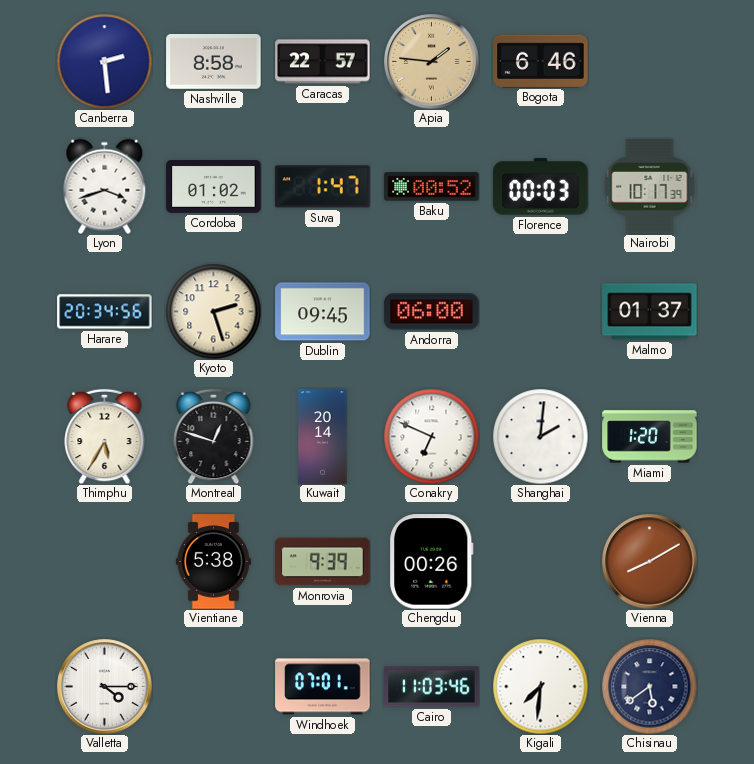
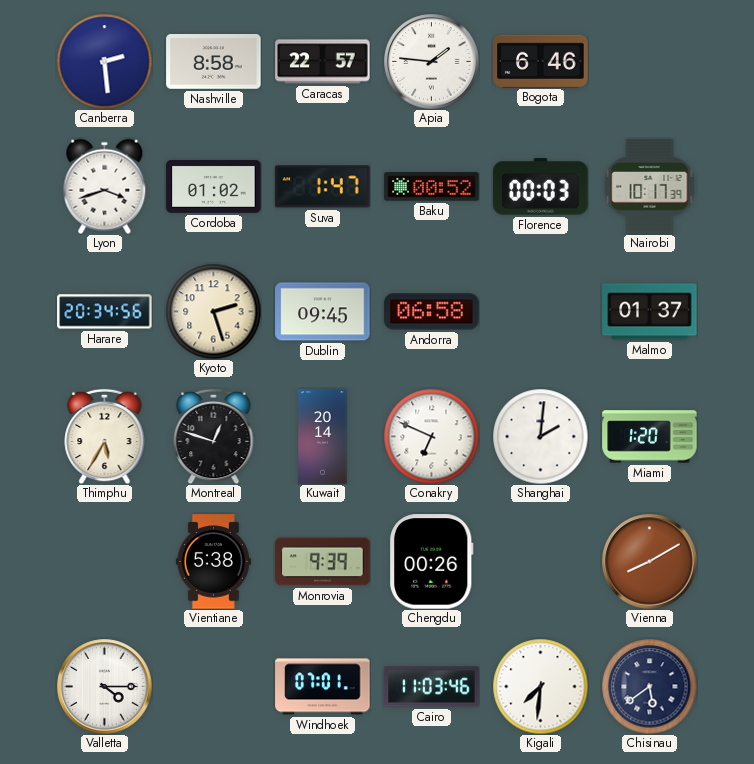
Apia dial: champagne -> white
Andorra: 06:00 -> 06:58
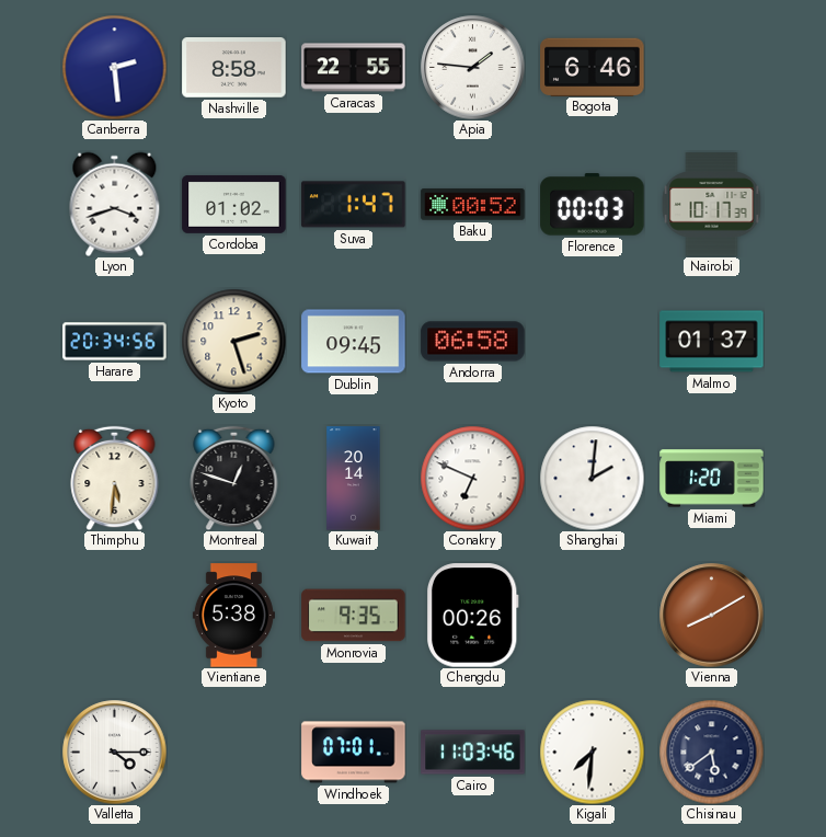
Caracas: 22:57 -> 22:55
Thimphu: 5:35 -> 5:31
Monrovia: 9:39 -> 9:35
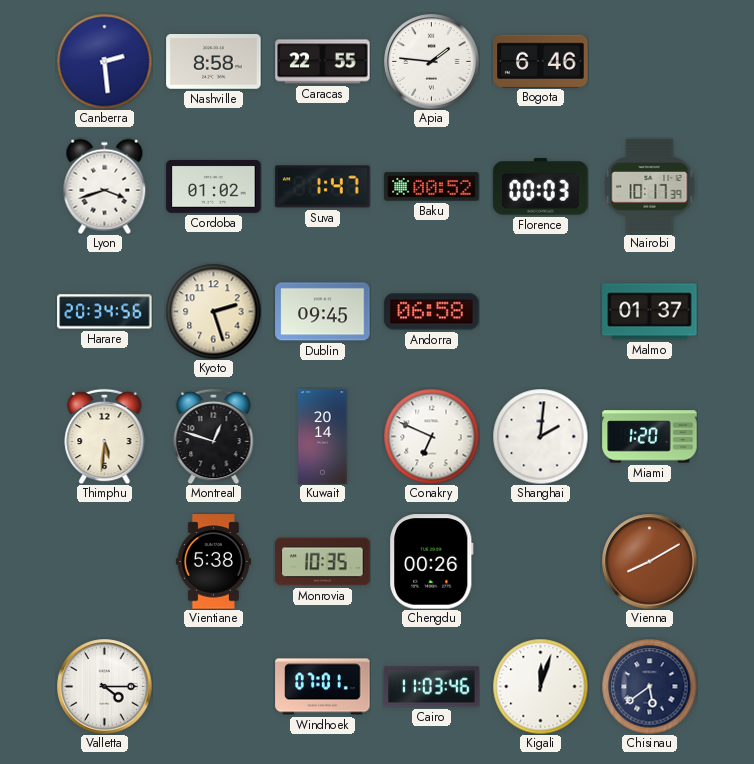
Monrovia: 9:35 -> 10:35
Kigali: 7:31 -> 12:03
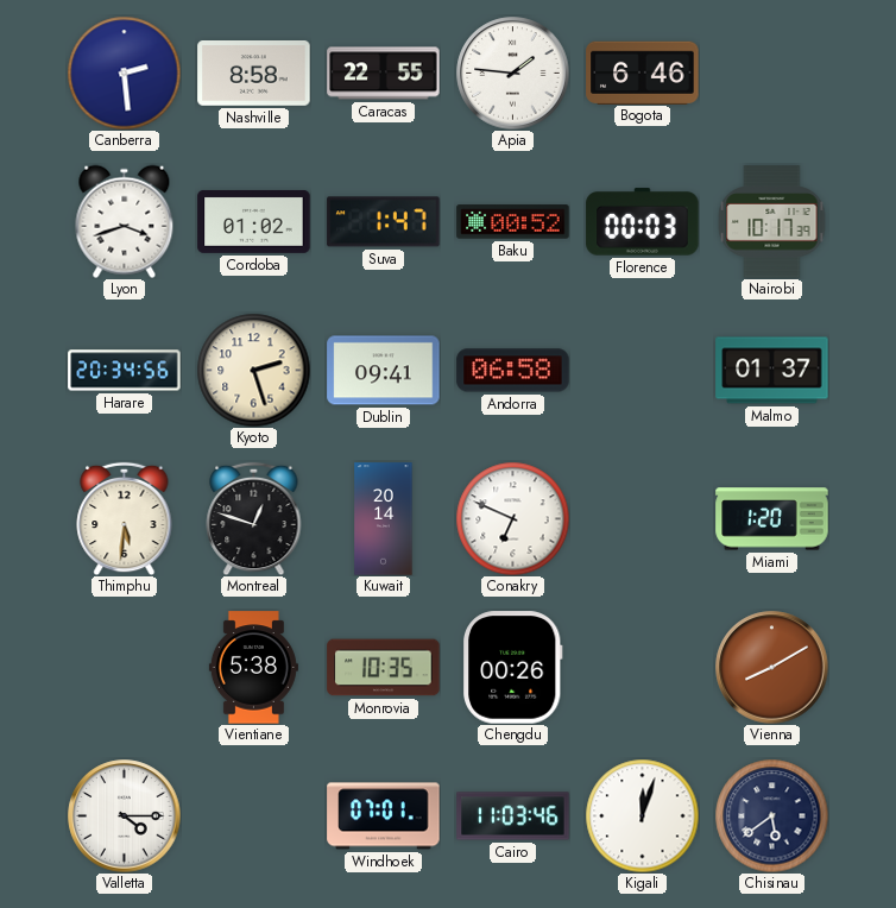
Dublin: 09:45 -> 09:41
Shanghai: 2:01 -> none
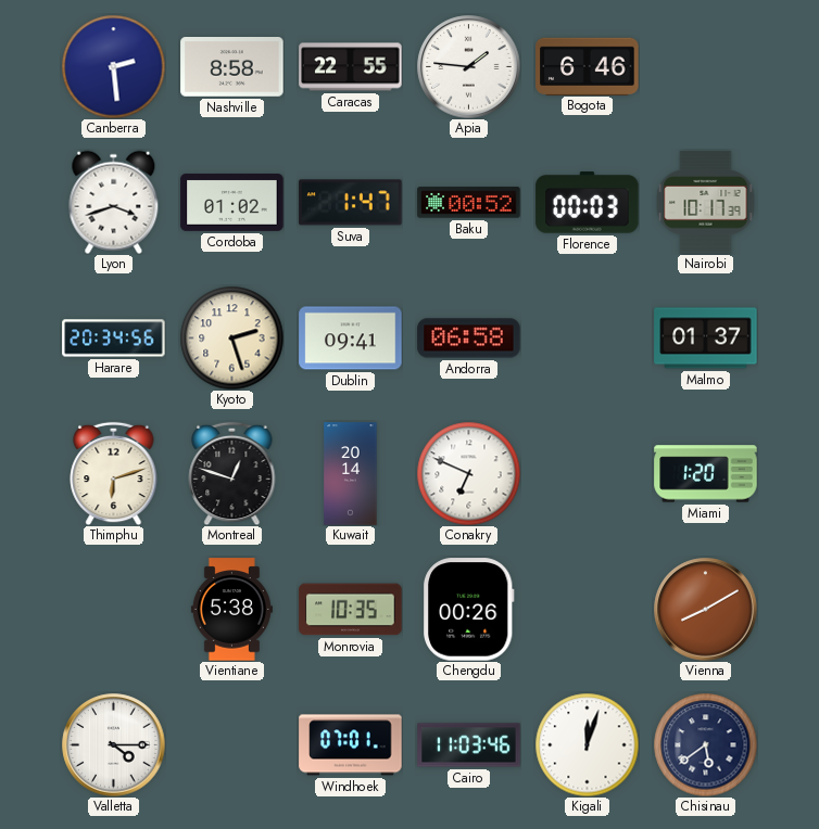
Thimphu: 5:31 -> 6:12
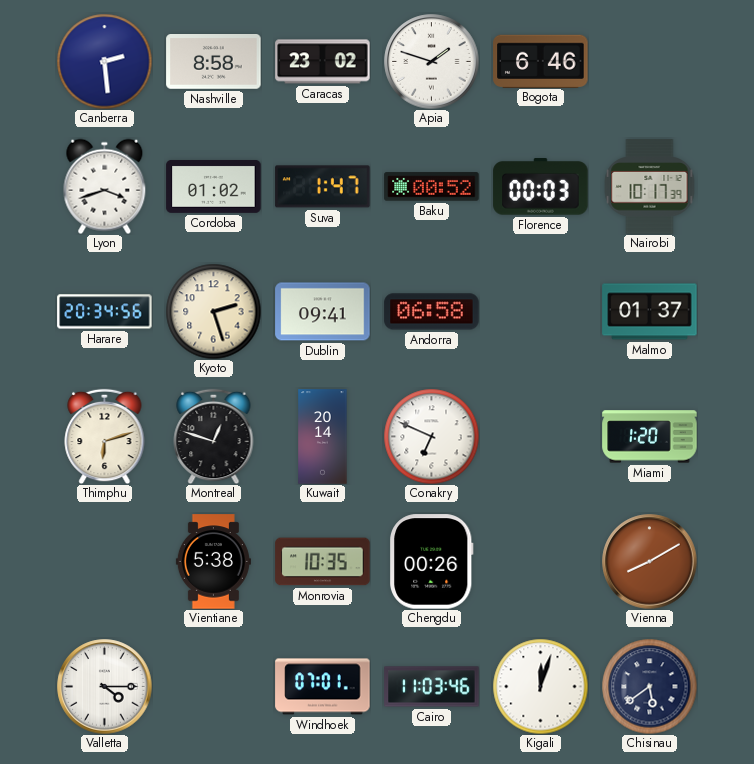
Caracas: 22:55 -> 23:02
Apia: 1:46 -> 1:48
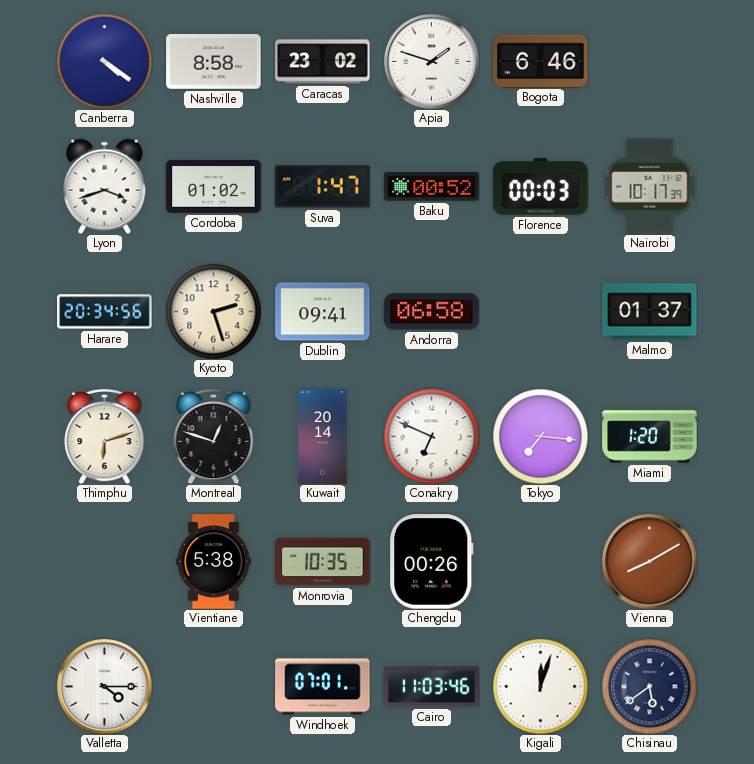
Canberra: 2:29 -> 4:21
Tokyo: none -> 7:16
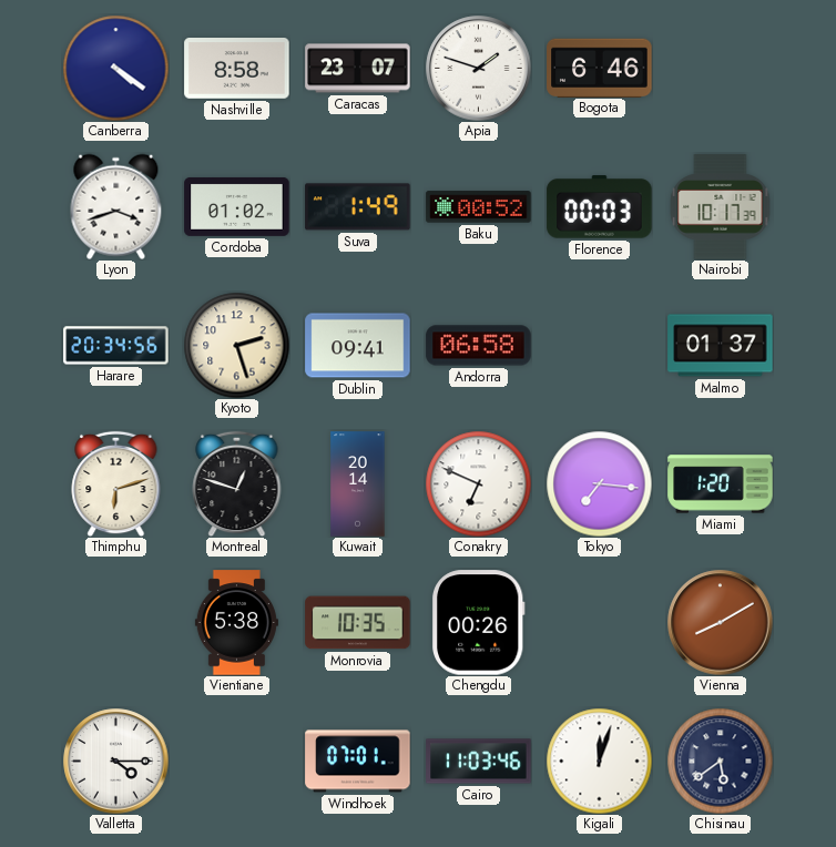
Caracas: 23:02 -> 23:07
Suva: 1:47 -> 1:49
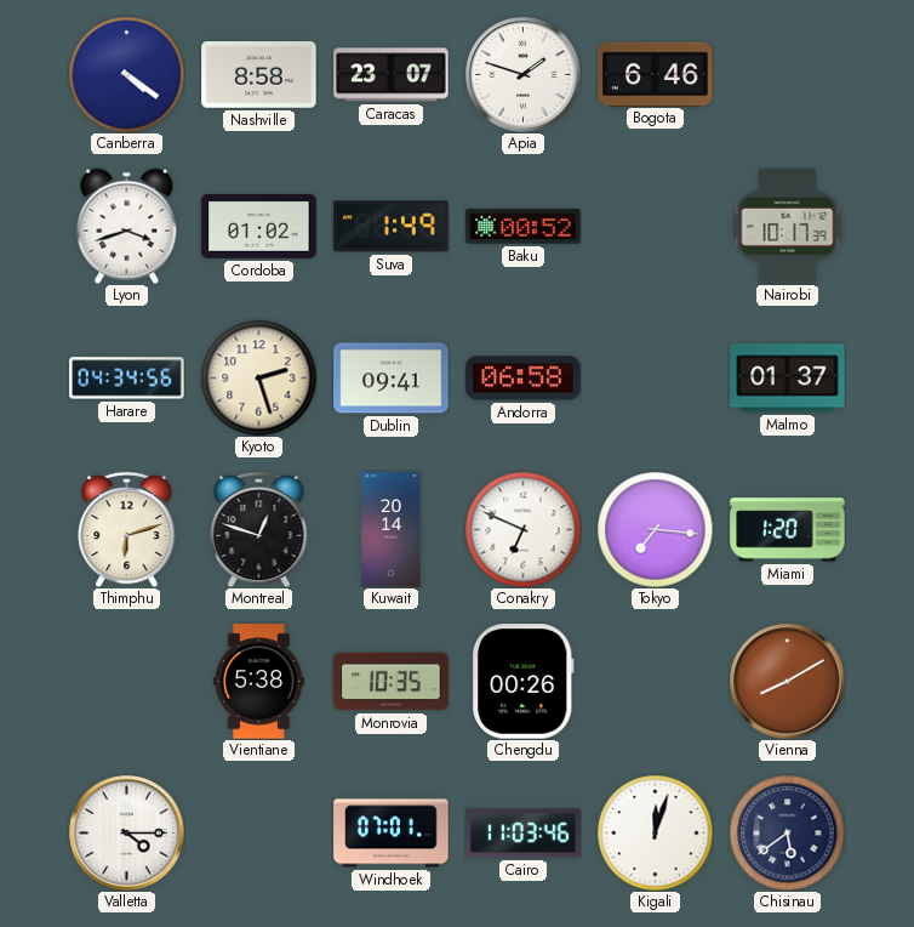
Florence: 00:03 -> none
Harare: 20:34 -> 04:34
